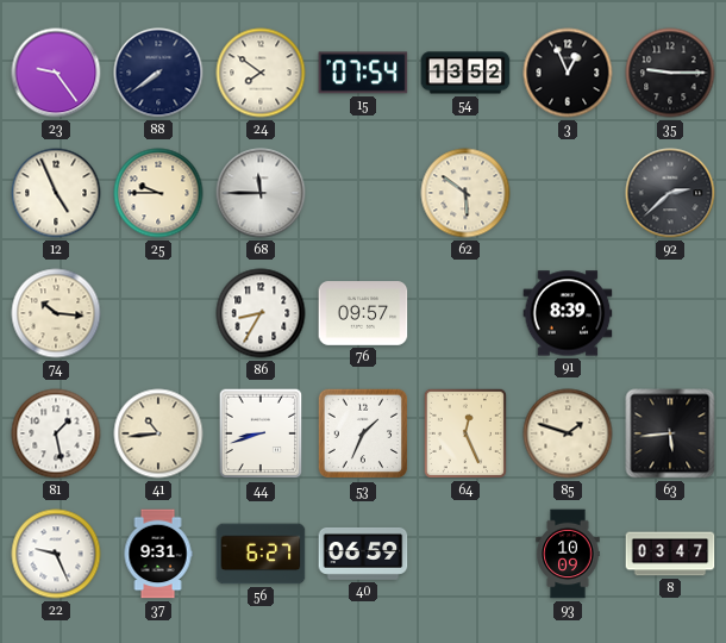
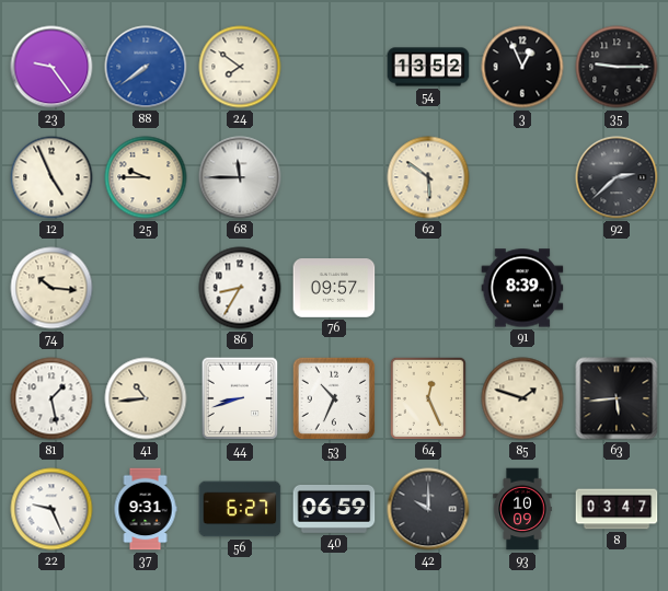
88 dial: navy -> blue
15: 07:54 -> none
53: 1:34 -> 10:34
42: none -> 10:00
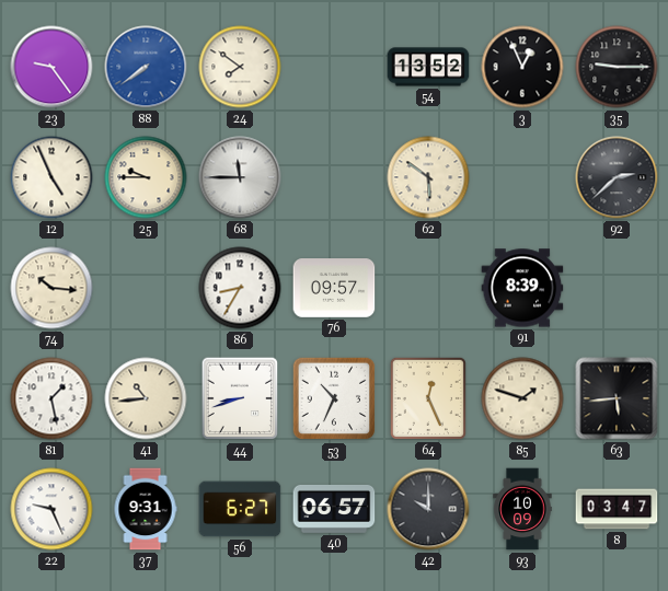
40: 06:59 -> 06:57
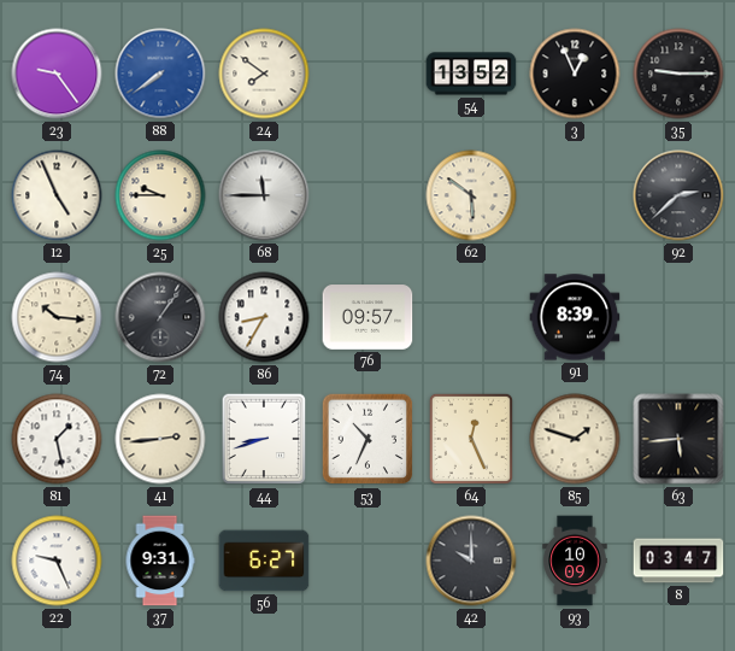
72: none -> 1:06
41: 10:44 -> 2:44
40: 06:57 -> none
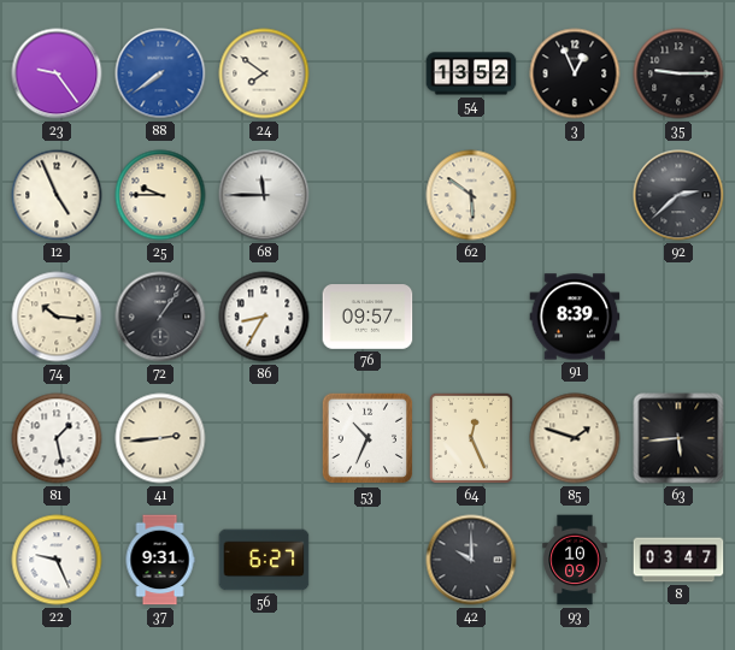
44: 8:42 -> none
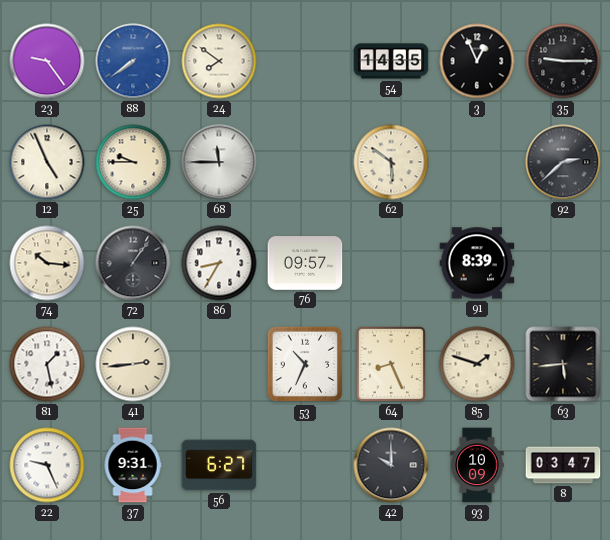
54: 13:52 -> 14:35
64: 12:26 -> 8:26
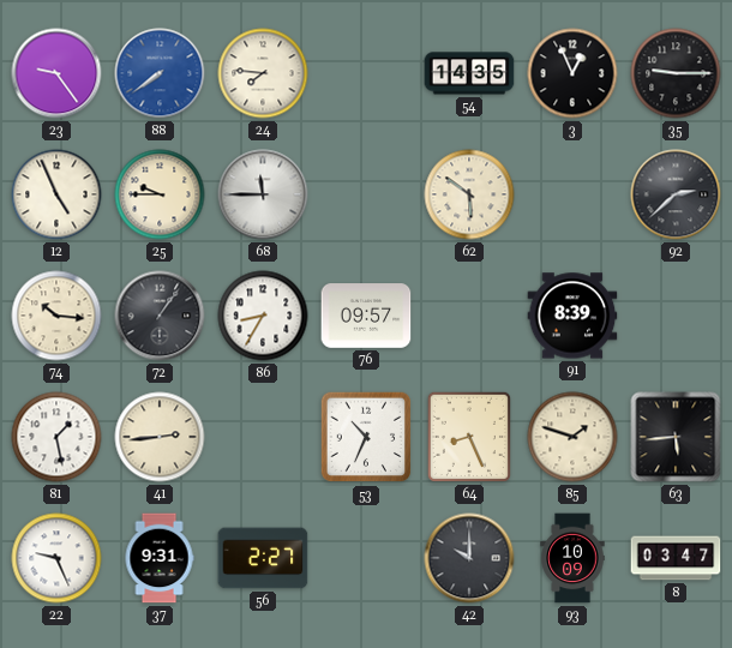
24: 7:51 -> 7:46
56: 6:27 -> 2:27
